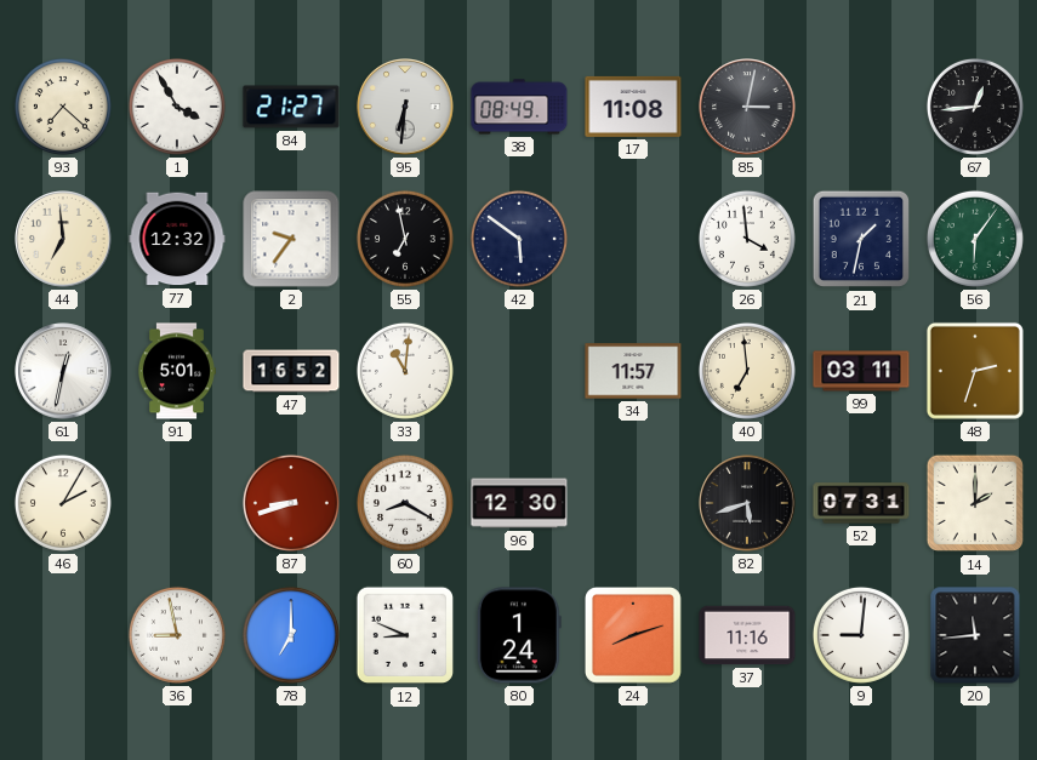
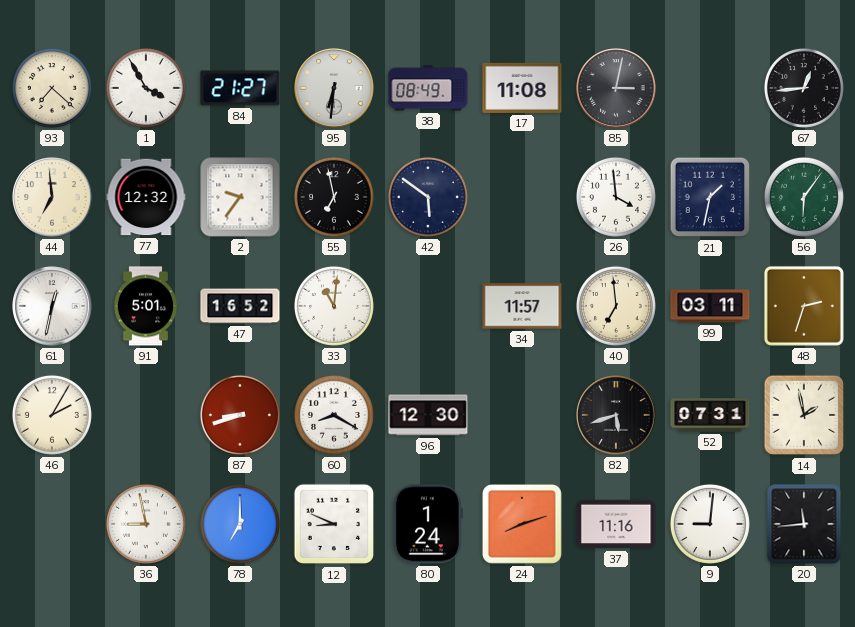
14: 2:00 -> 1:58
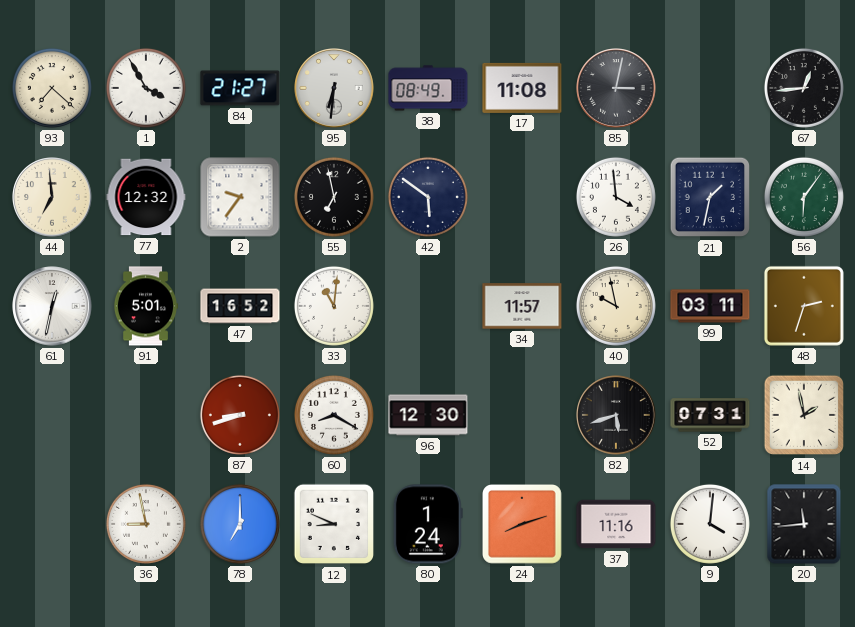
40: 6:59 -> 9:58
46: 2:05 -> none
9: 9:01 -> 4:01
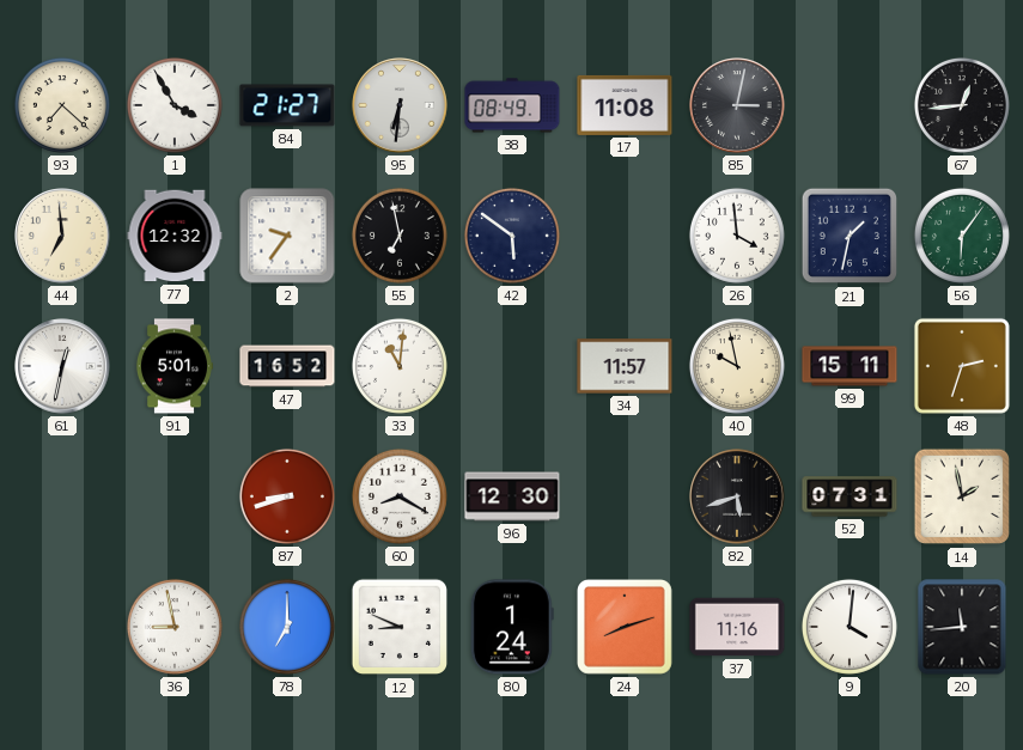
99: 03:11 -> 15:11
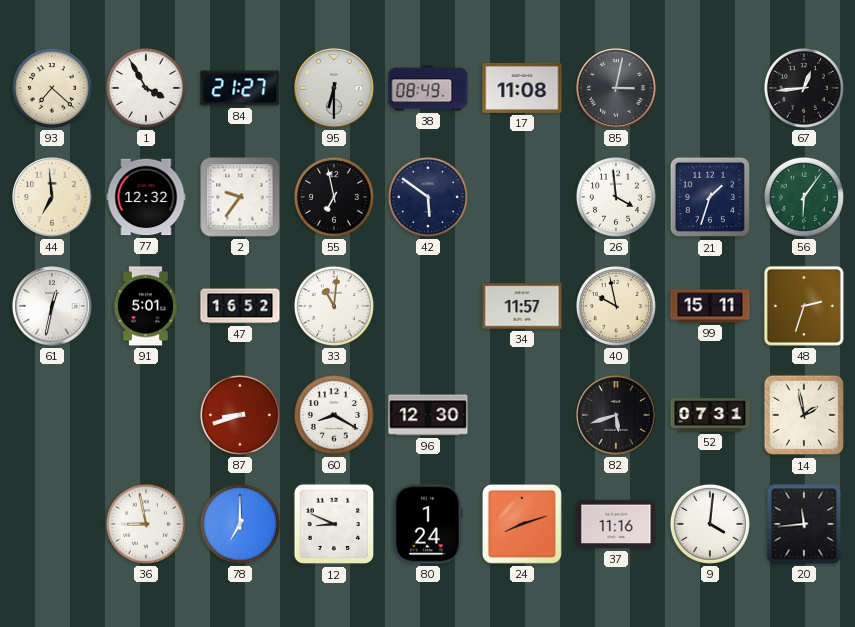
95: 6:31 -> 6:30
21: 1:32 -> 1:33
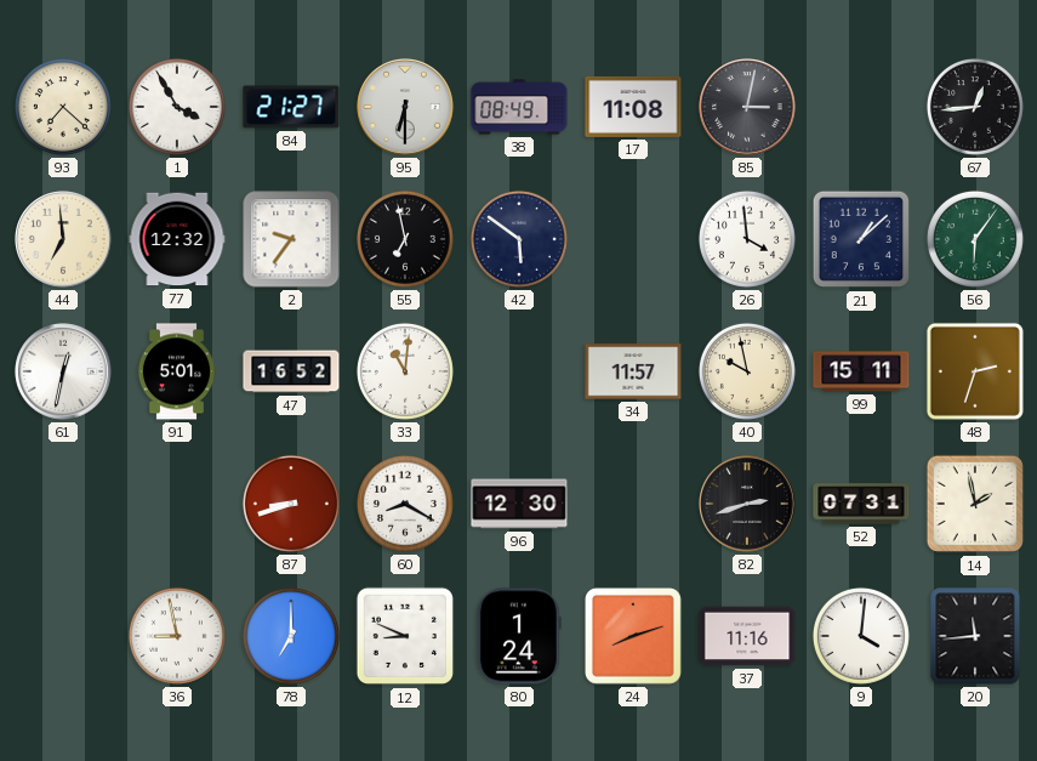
21: 1:33 -> 1:08
82: 5:42 -> 2:42
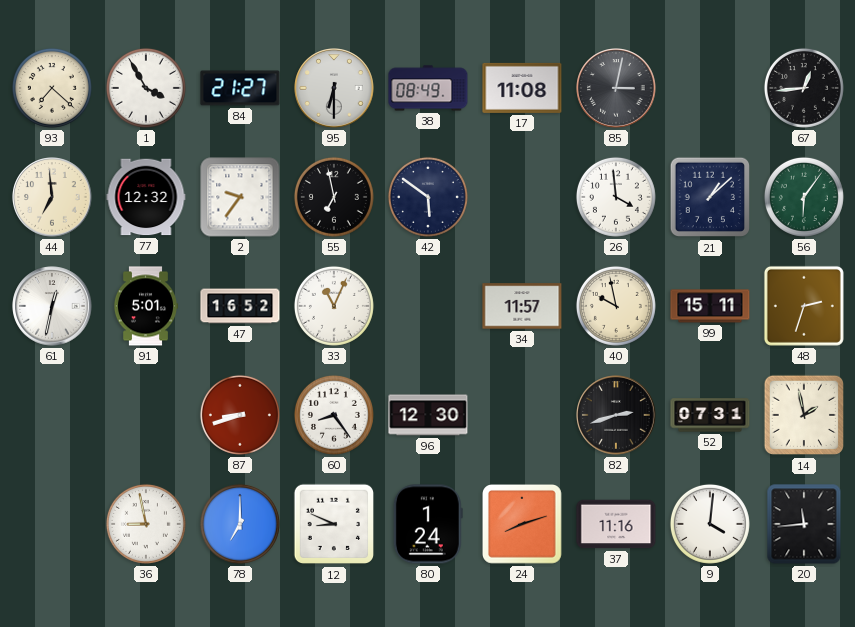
33: 11:01 -> 11:04
60: 8:20 -> 8:24
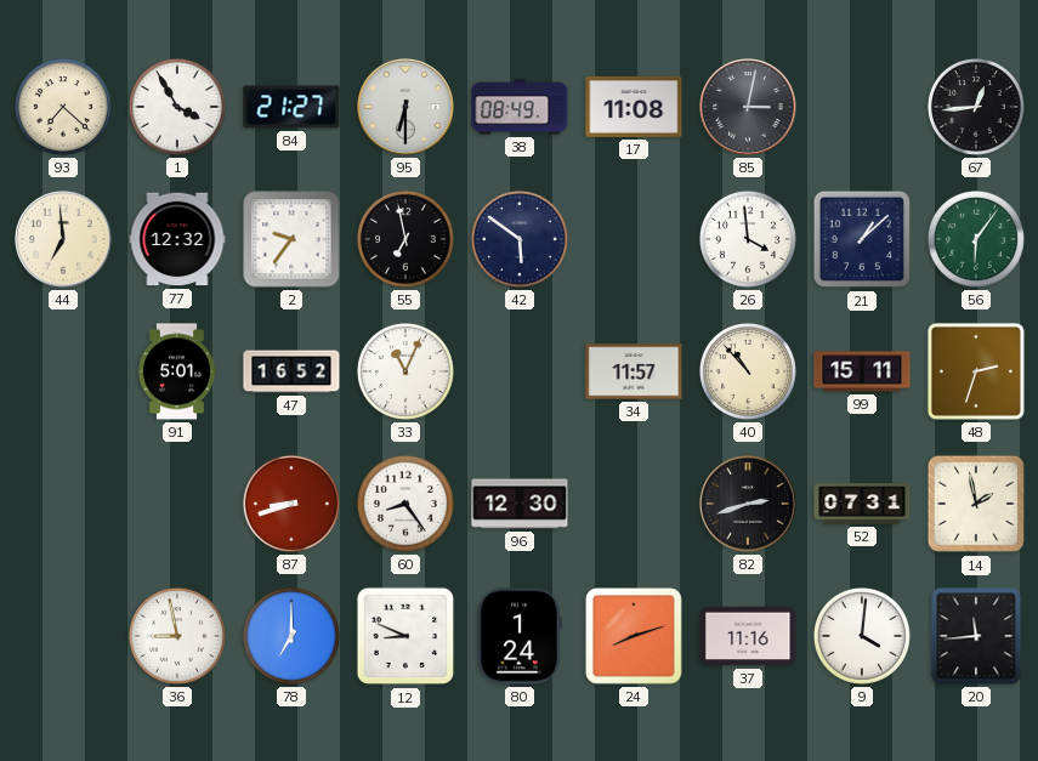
61: 12:32 -> none
40: 9:58 -> 10:53
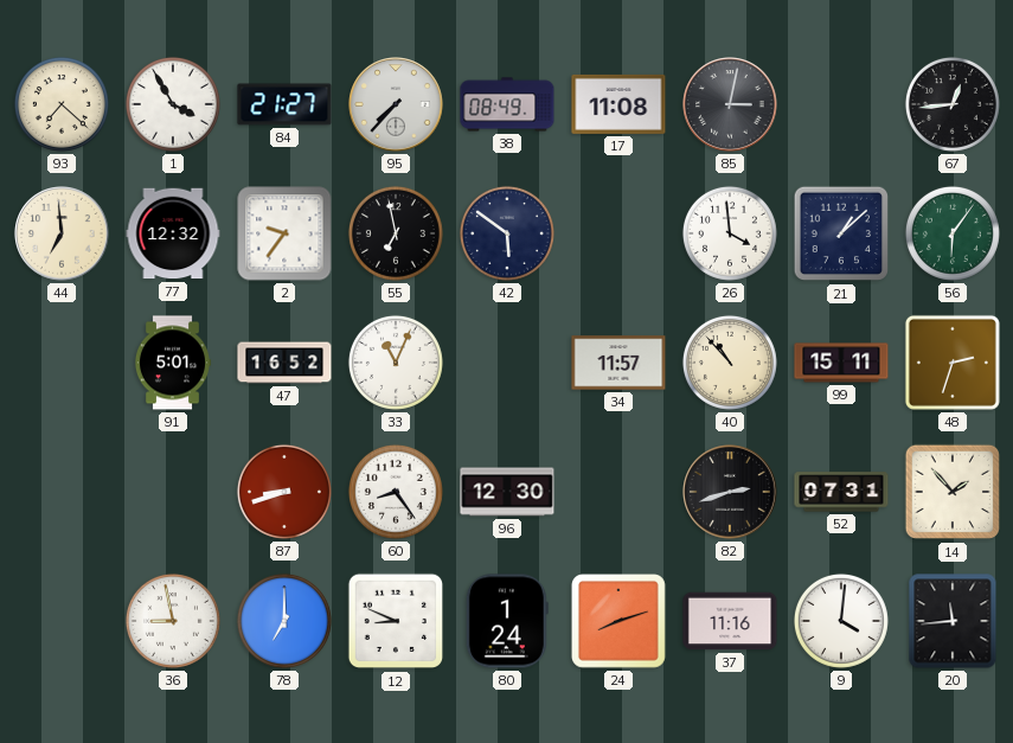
95: 6:30 -> 7:37
14: 1:58 -> 1:53
